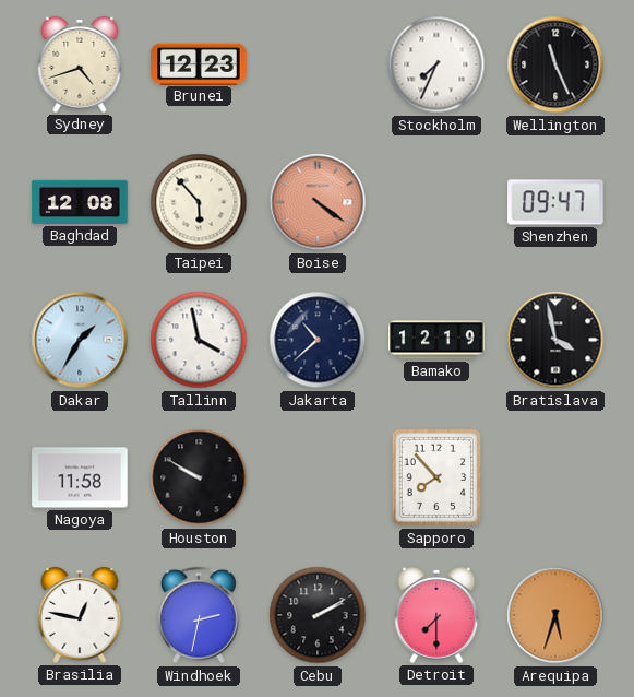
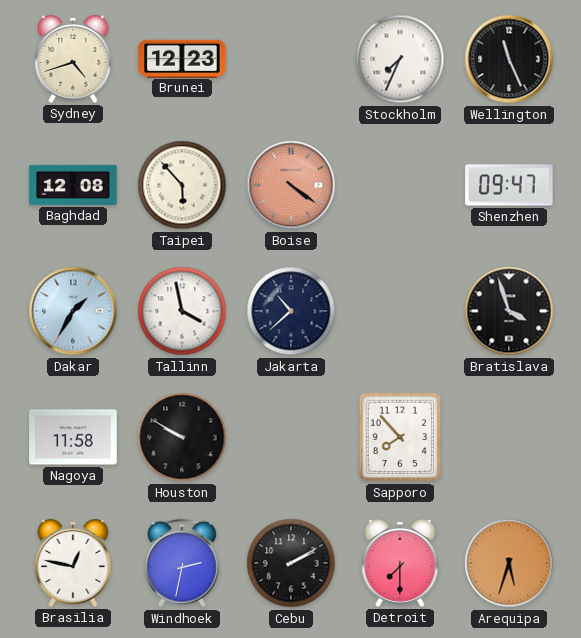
Bamako: 12:19 -> none
Bratislava: 3:58 -> 3:57
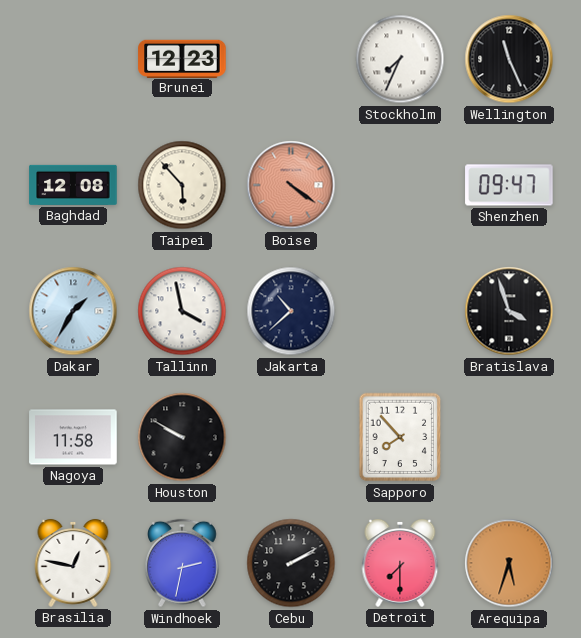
Sydney: 4:42 -> none
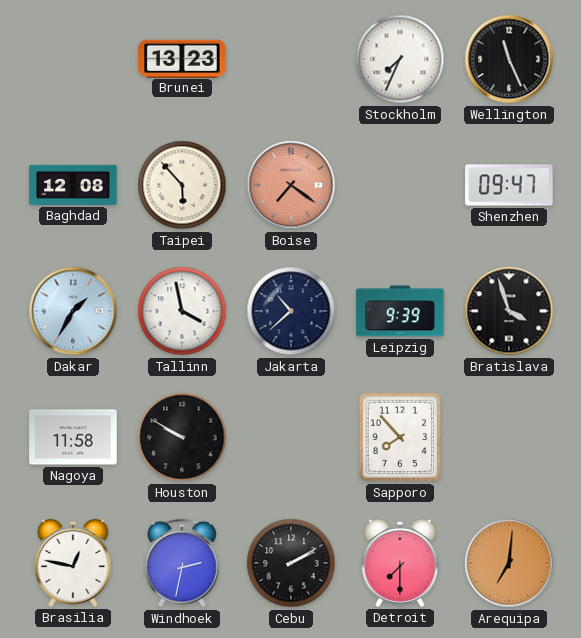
Brunei: 12:23 -> 13:23
Boise: 4:21 -> 7:21
Leipzig: none -> 9:39
Arequipa: 5:33 -> 7:01
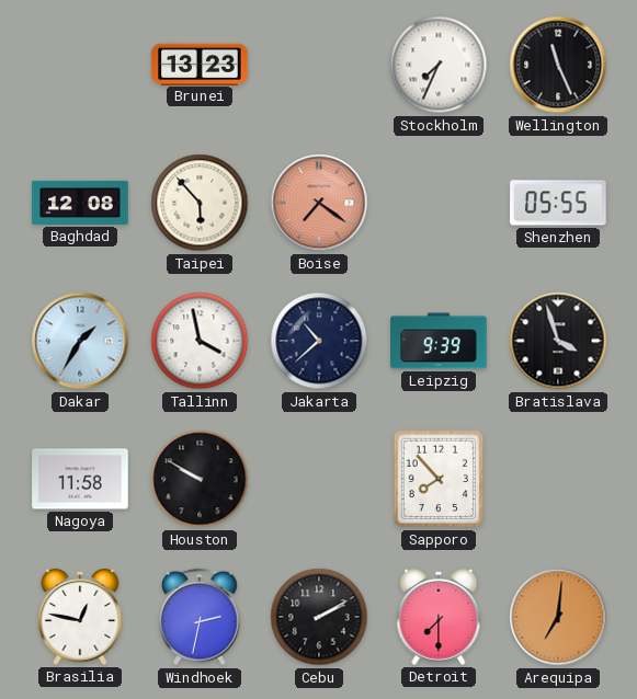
Shenzhen: 09:47 -> 05:55
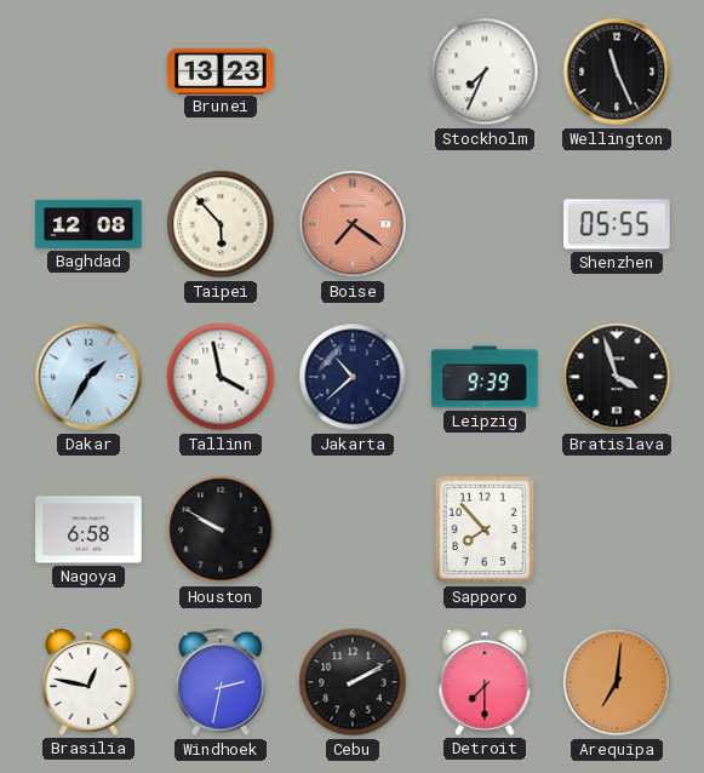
Nagoya: 11:58 -> 6:58
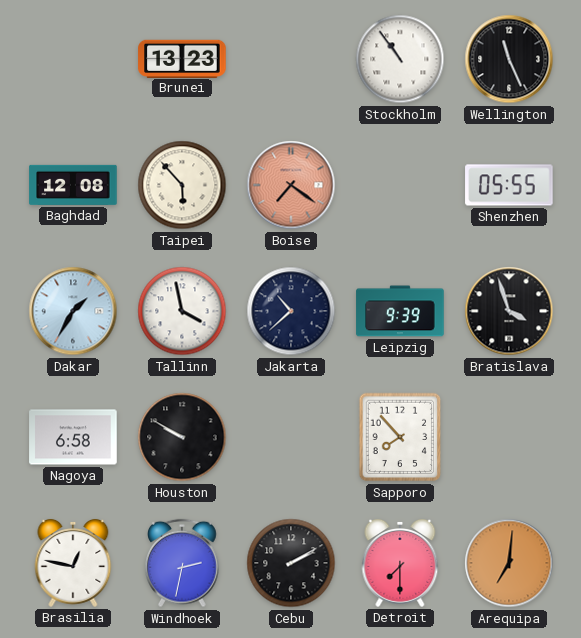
Stockholm: 7:34 -> 10:54
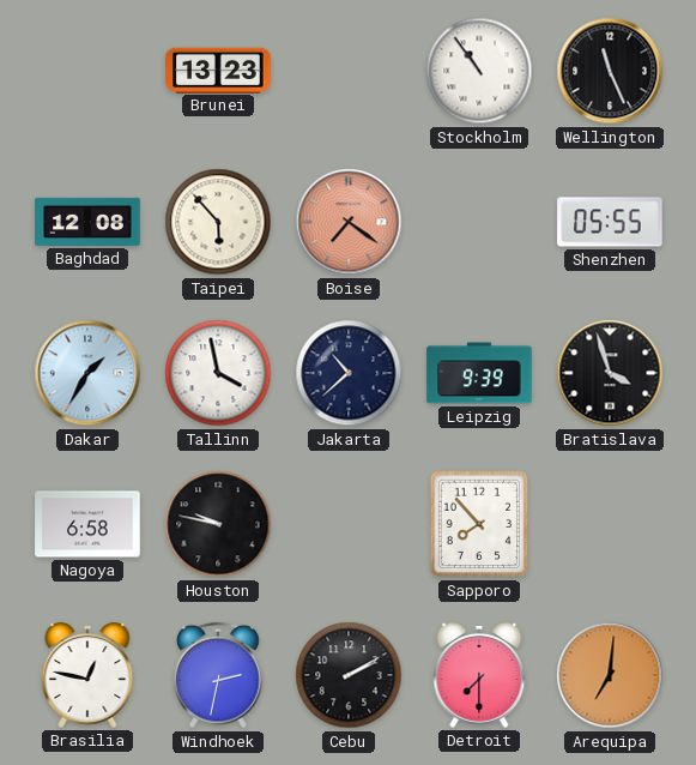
Houston: 9:50 -> 9:47
